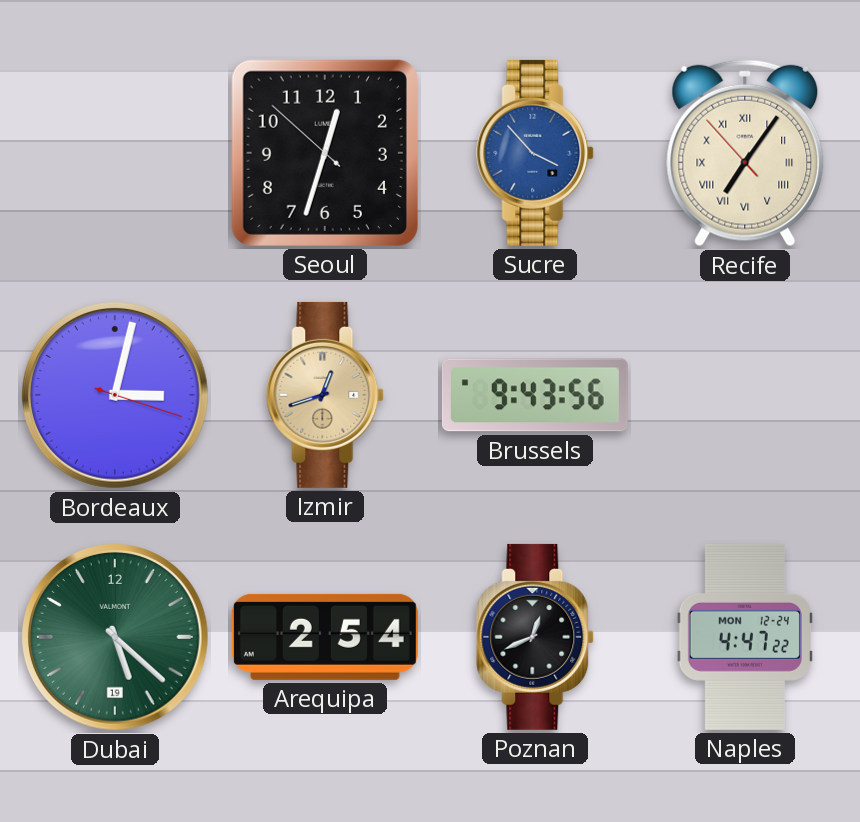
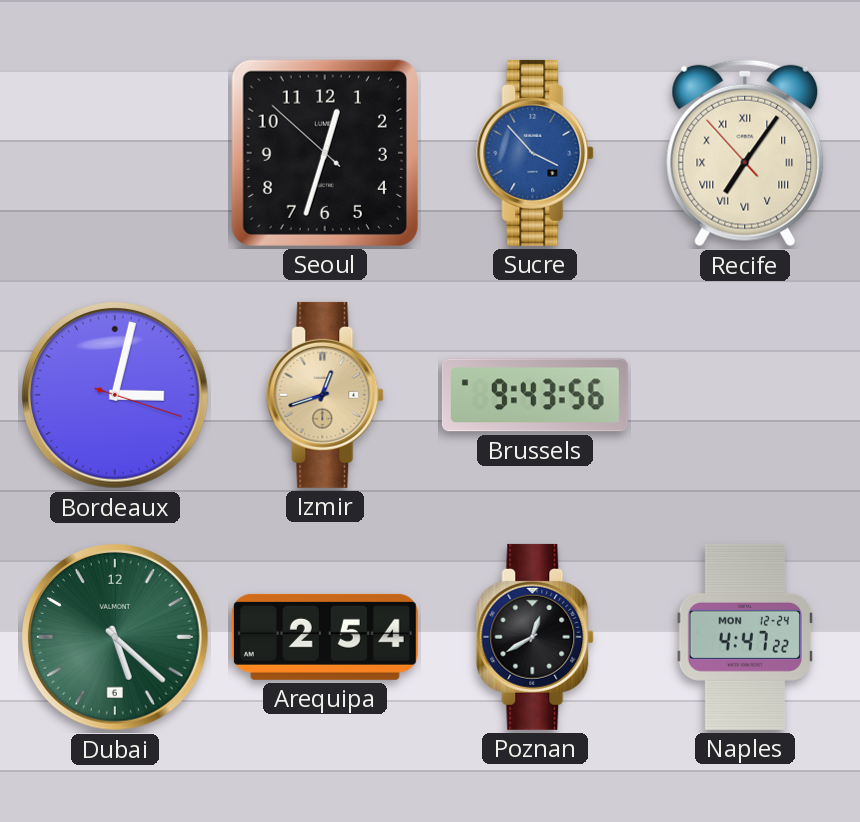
Dubai date: 19 -> 6
Poznan: 12:41 -> 12:40
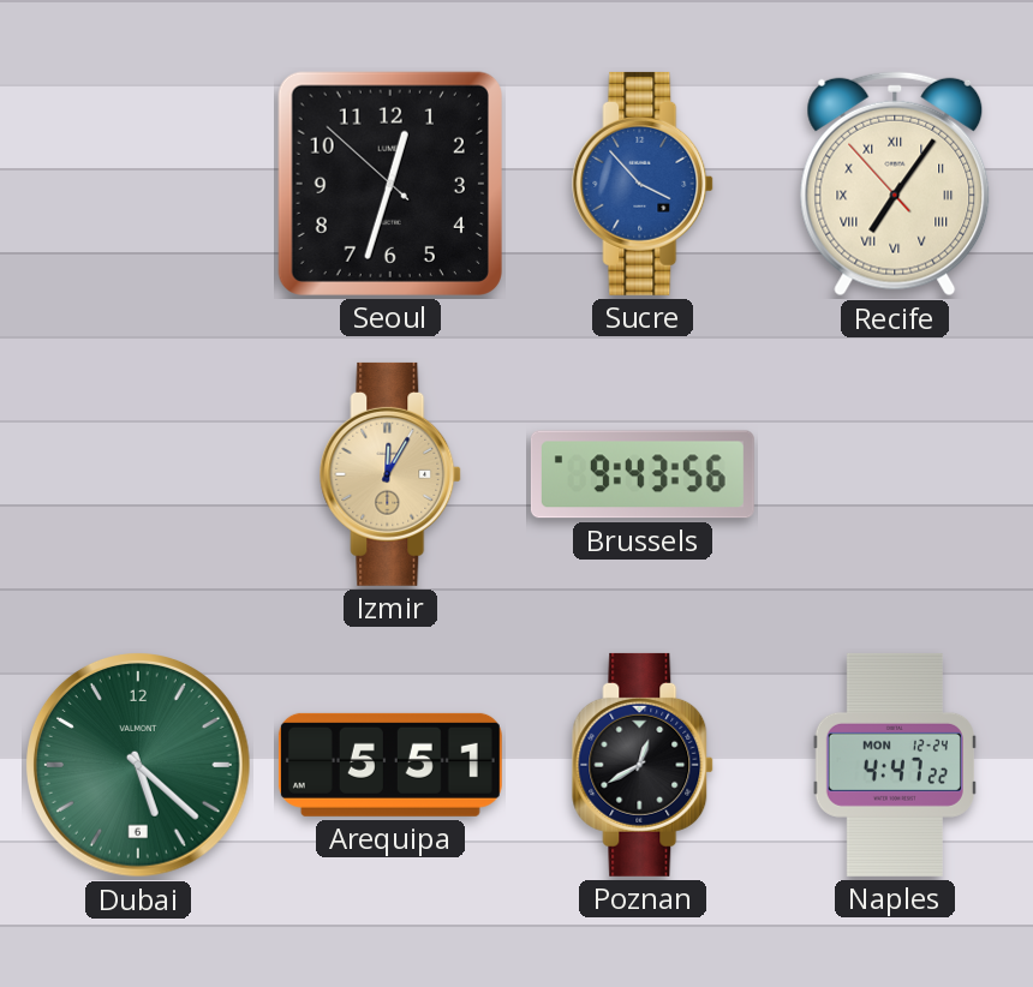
Bordeaux: 3:02 -> none
Izmir: 12:42 -> 12:05
Arequipa: 2:54 -> 5:51
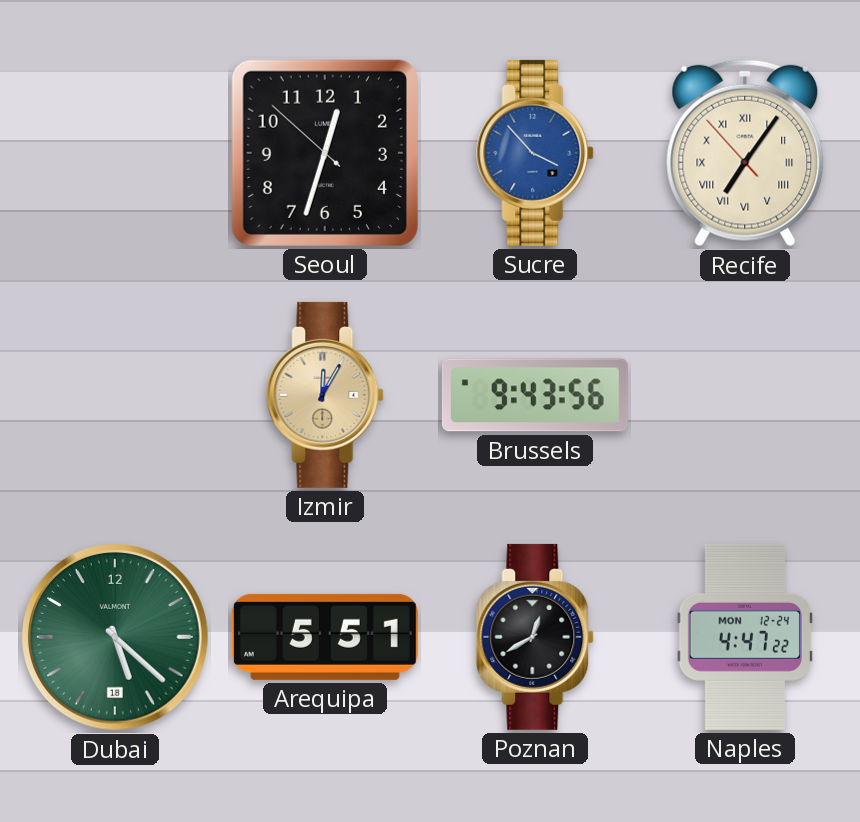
Dubai date: 6 -> 18
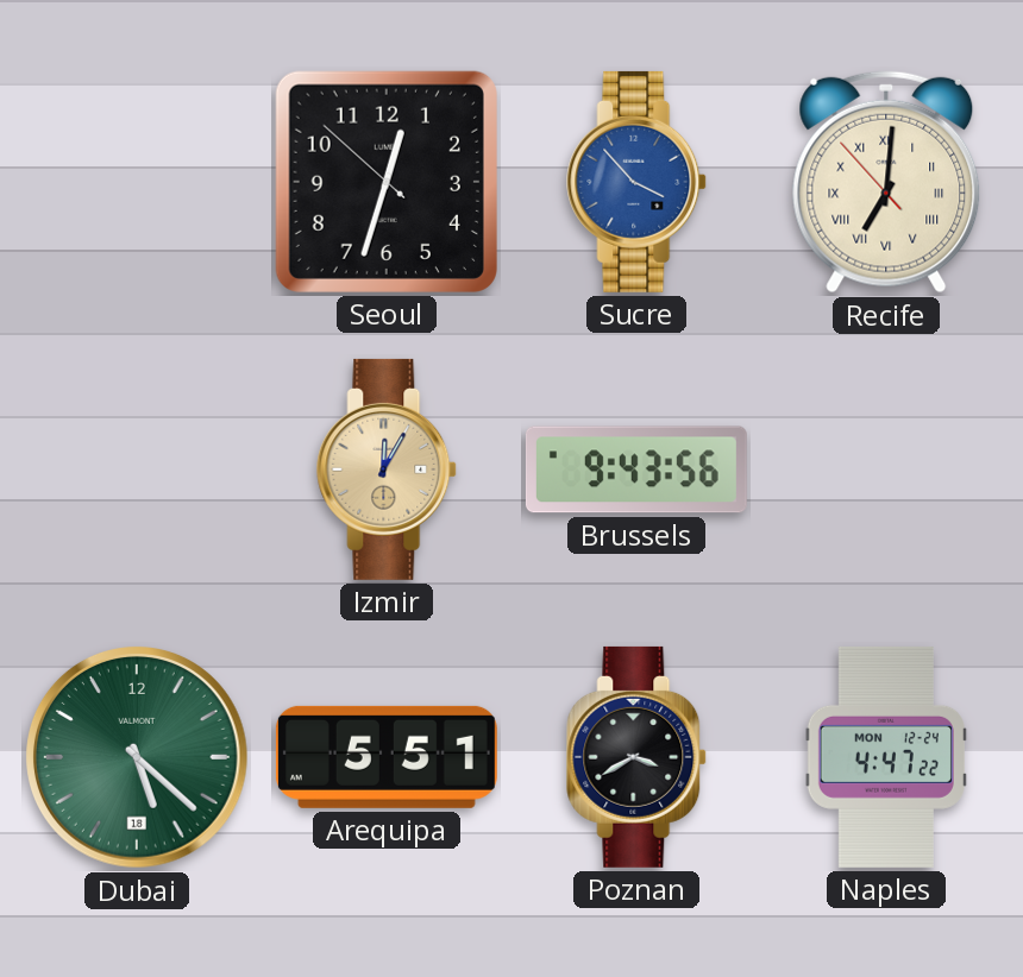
Recife: 7:05 -> 7:00
Poznan: 12:40 -> 3:40
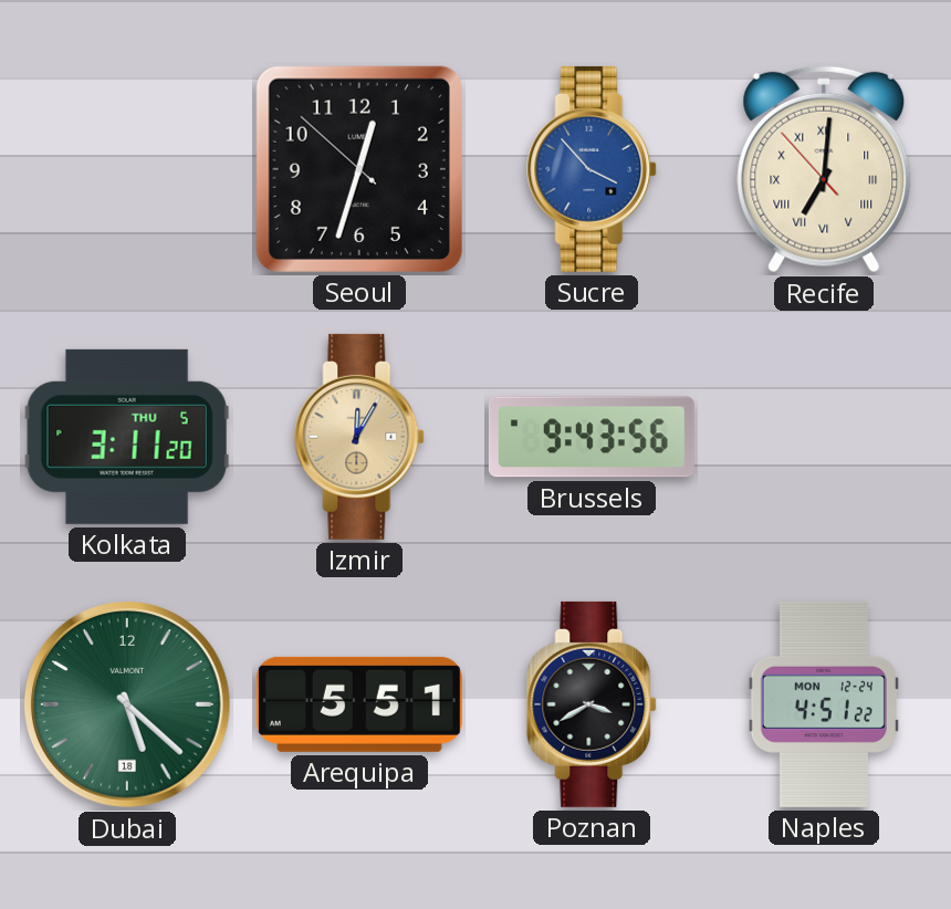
Kolkata: none -> 3:11
Naples: 4:47 -> 4:51
